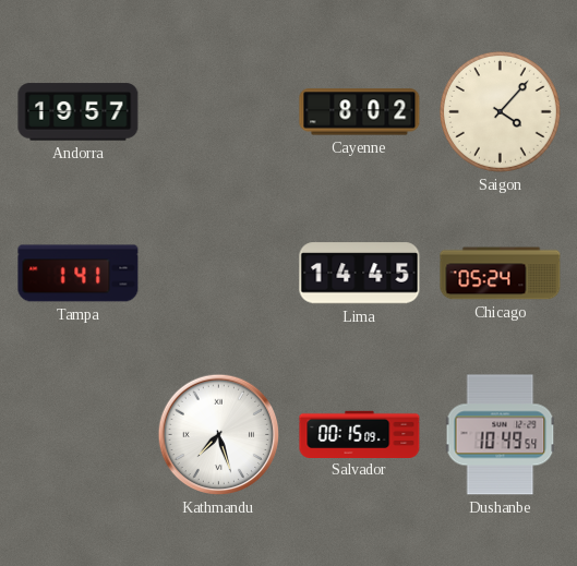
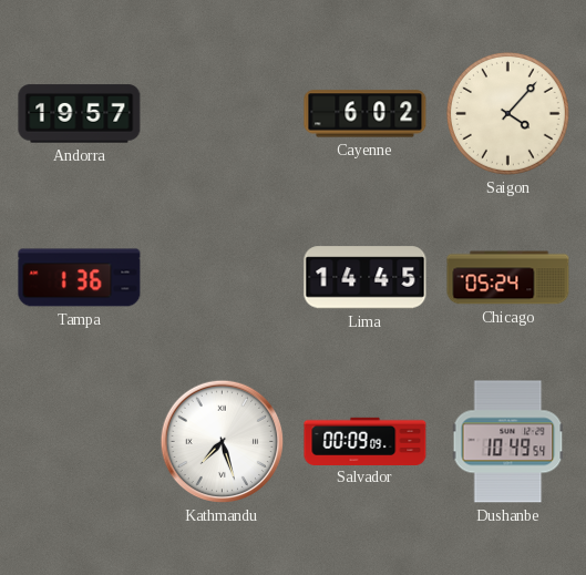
Cayenne: 8:02 -> 6:02
Tampa: 1:41 -> 1:36
Salvador: 00:15 -> 00:09
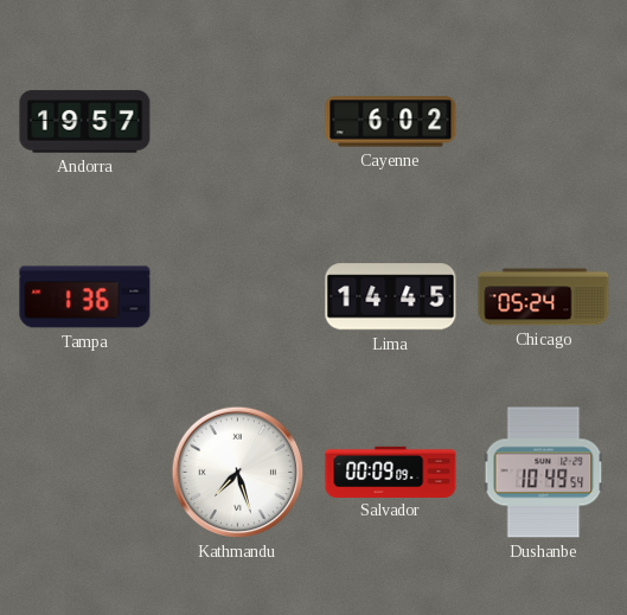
Saigon: 4:07 -> none
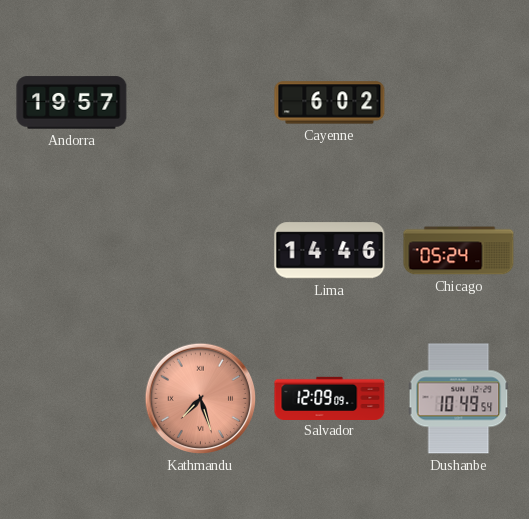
Tampa: 1:36 -> none
Lima: 14:45 -> 14:46
Kathmandu dial: white -> salmon
Salvador: 00:09 -> 12:09
